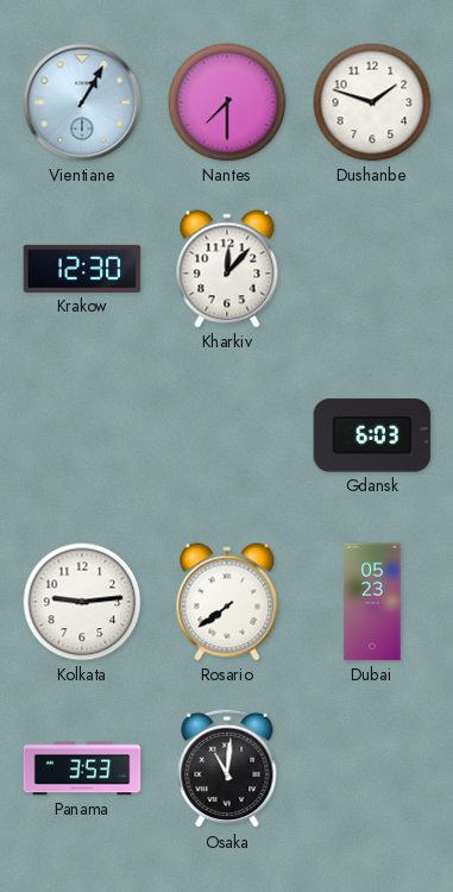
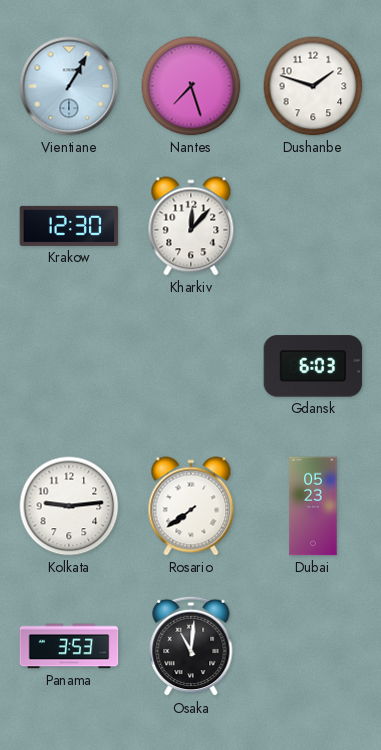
Nantes: 7:30 -> 7:27
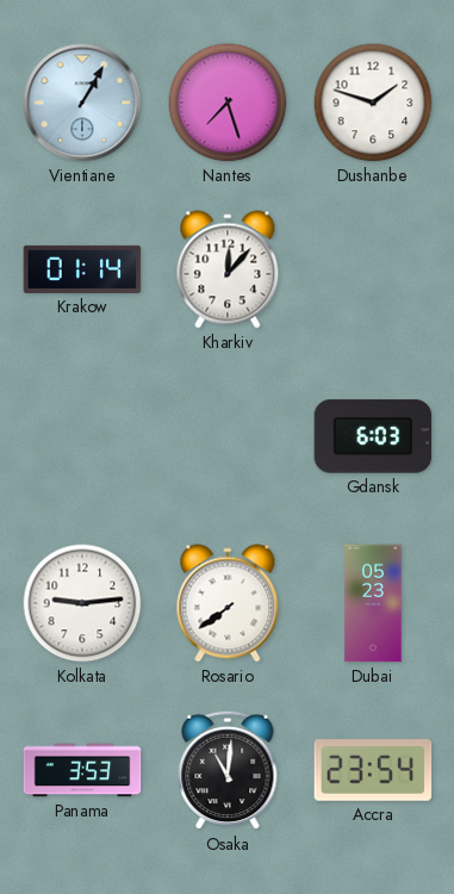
Krakow: 12:30 -> 01:14
Accra: none -> 23:54
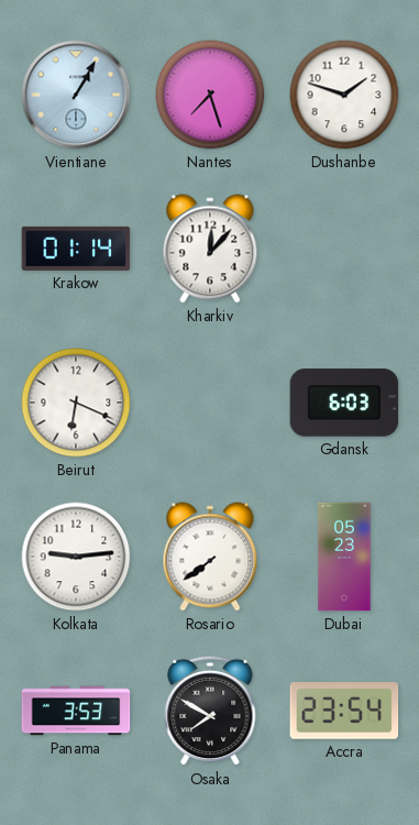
Beirut: none -> 6:19
Osaka: 11:01 -> 7:50
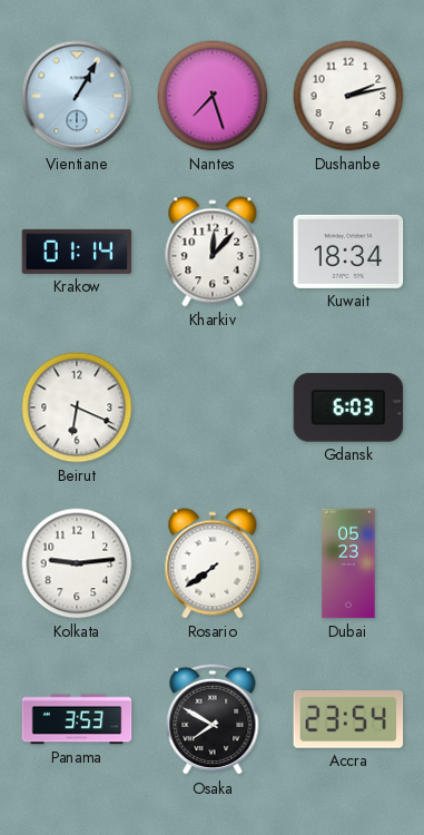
Dushanbe: 1:48 -> 2:13
Kuwait: none -> 18:34
